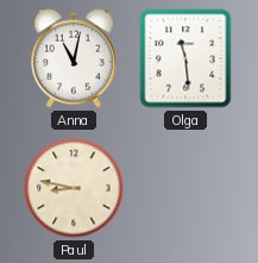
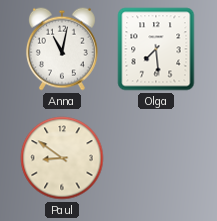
Olga: 11:29 -> 7:29
Paul: 8:47 -> 8:51
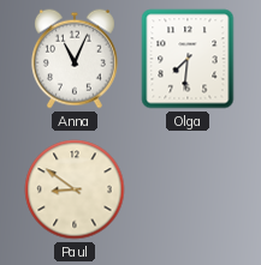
Anna: 11:02 -> 11:04
Olga: 7:29 -> 7:31
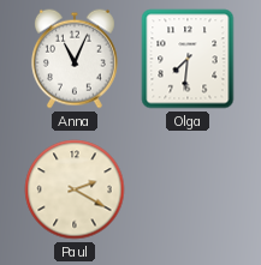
Paul: 8:51 -> 2:20
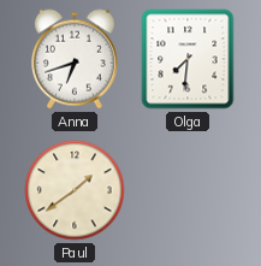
Anna: 11:04 -> 6:42
Paul: 2:20 -> 1:39
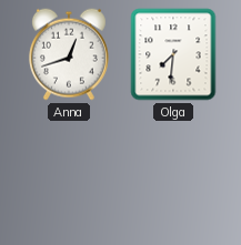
Anna: 6:42 -> 12:42
Paul: 1:39 -> none
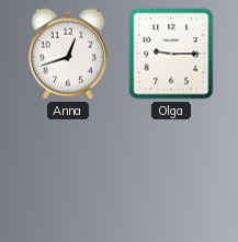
Olga: 7:31 -> 9:15
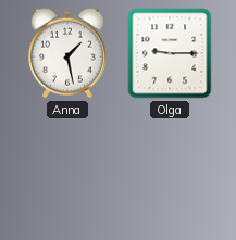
Anna: 12:42 -> 1:28
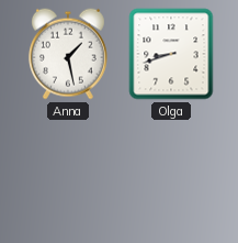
Olga: 9:15 -> 8:42
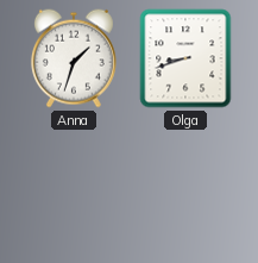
Anna: 1:28 -> 1:33
